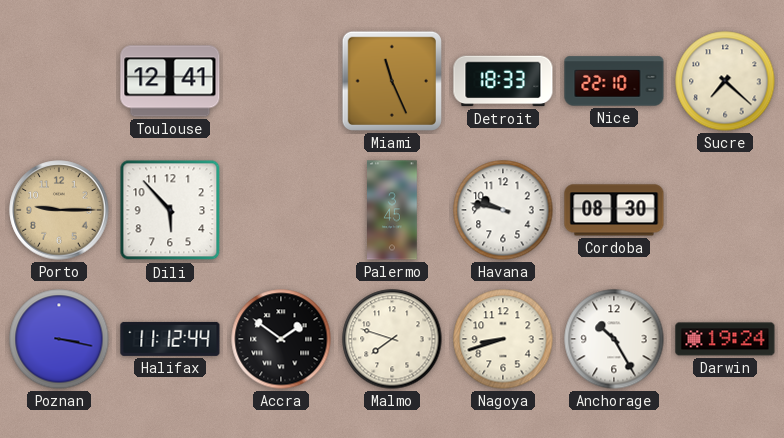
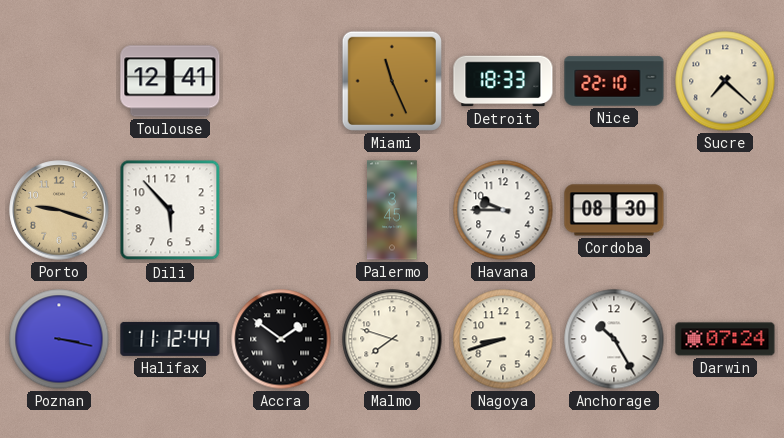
Porto: 9:15 -> 9:18
Havana: 9:47 -> 9:45
Darwin: 19:24 -> 07:24
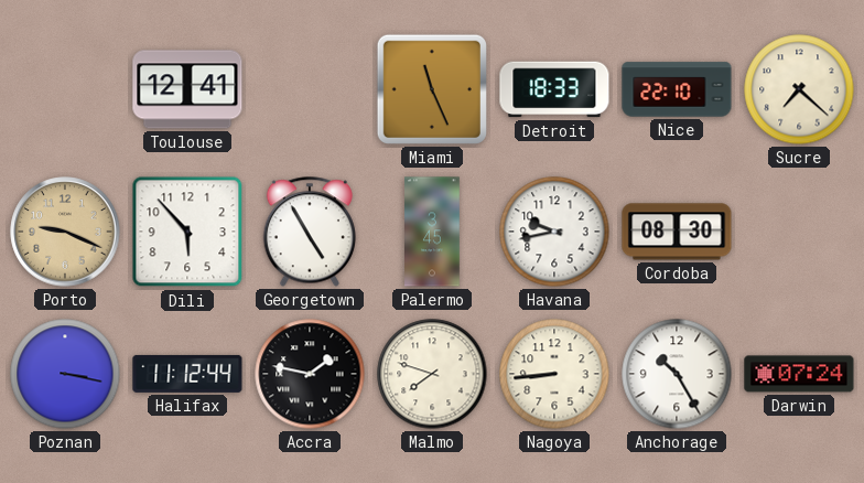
Porto: 9:18 -> 9:19
Georgetown: none -> 4:55
Havana: 9:45 -> 9:43
Accra: 1:51 -> 1:47
Nagoya: 8:42 -> 8:44
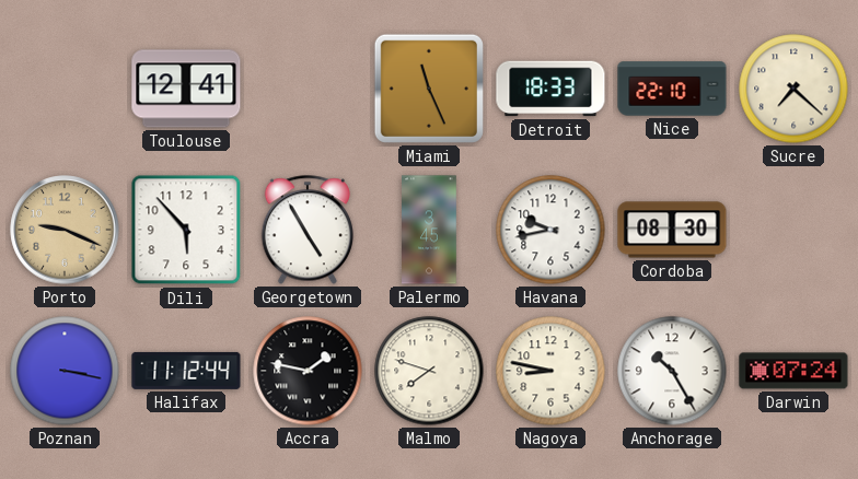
Nagoya: 8:44 -> 8:47
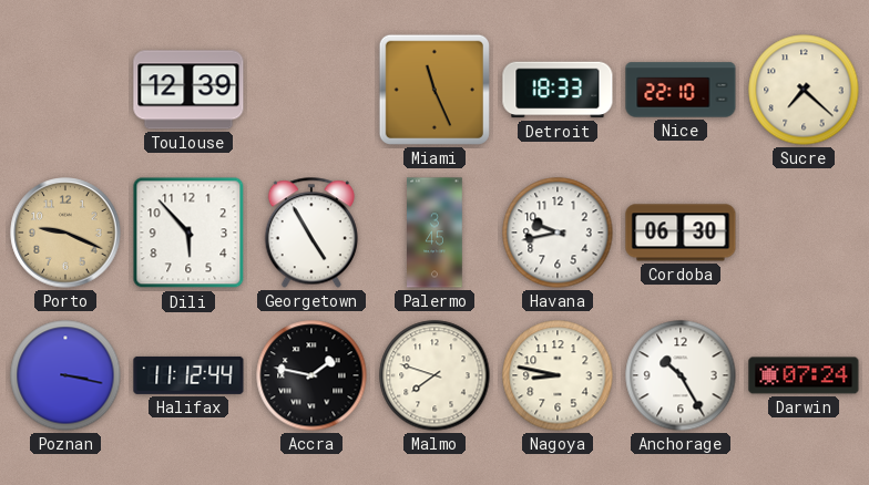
Toulouse: 12:41 -> 12:39
Cordoba: 08:30 -> 06:30
